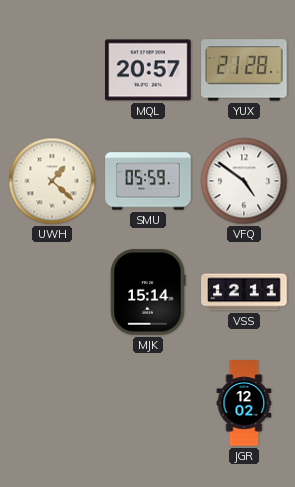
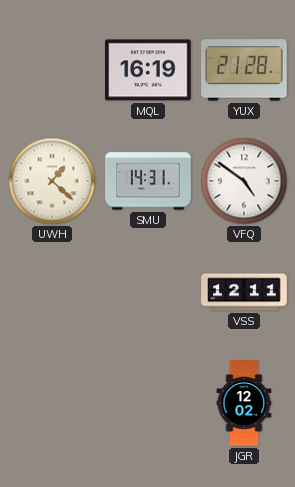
MQL: 20:57 -> 16:19
SMU: 05:59 -> 14:31
MJK: 15:14 -> none
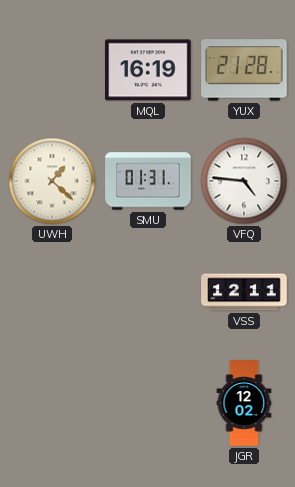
SMU: 14:31 -> 01:31
VFQ: 4:51 -> 4:46
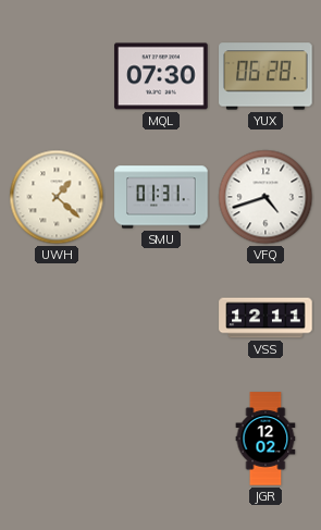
MQL: 16:19 -> 07:30
YUX: 21:28 -> 06:28
VFQ: 4:46 -> 4:42
